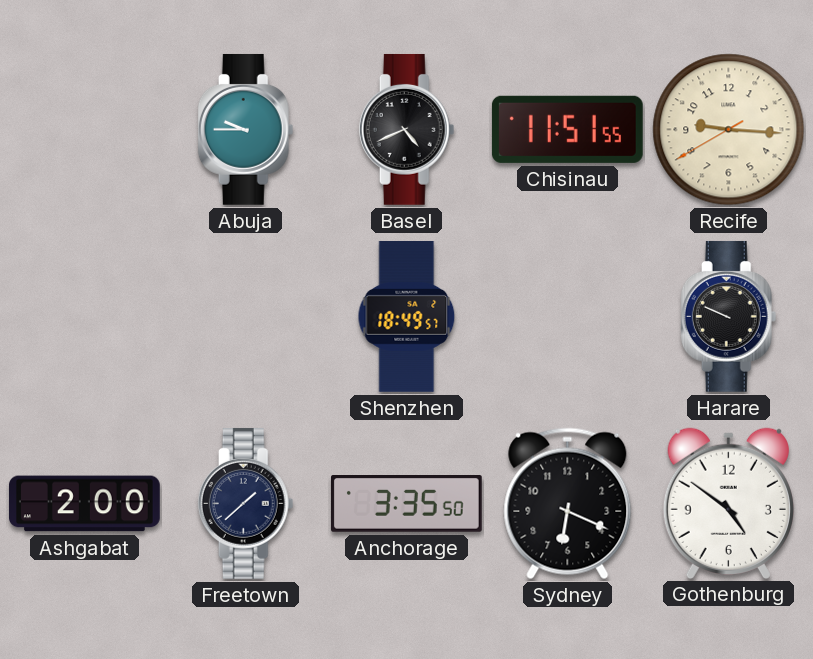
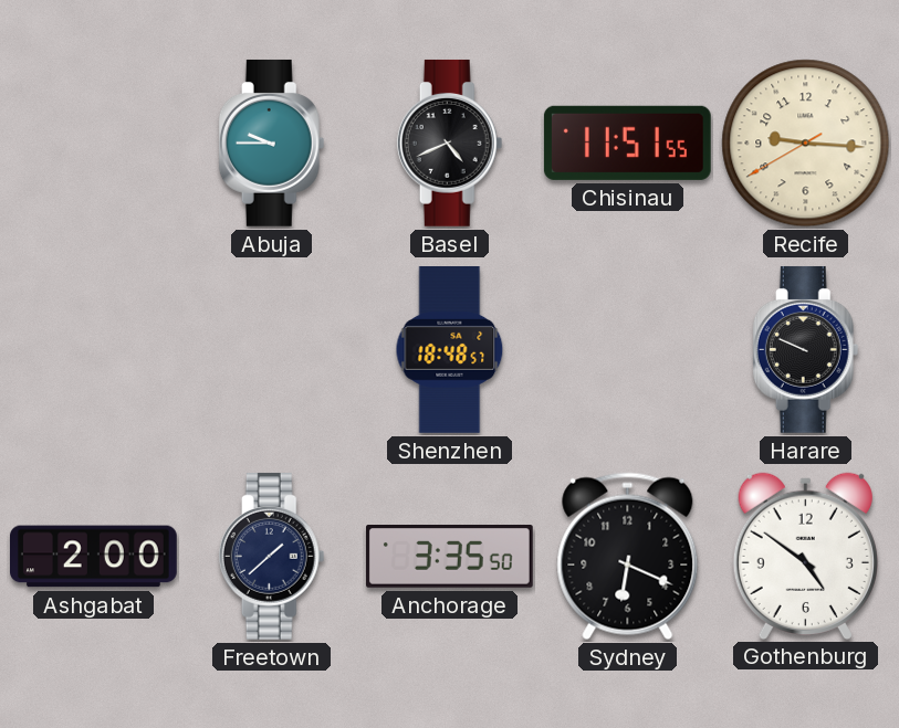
Shenzhen: 18:49 -> 18:48
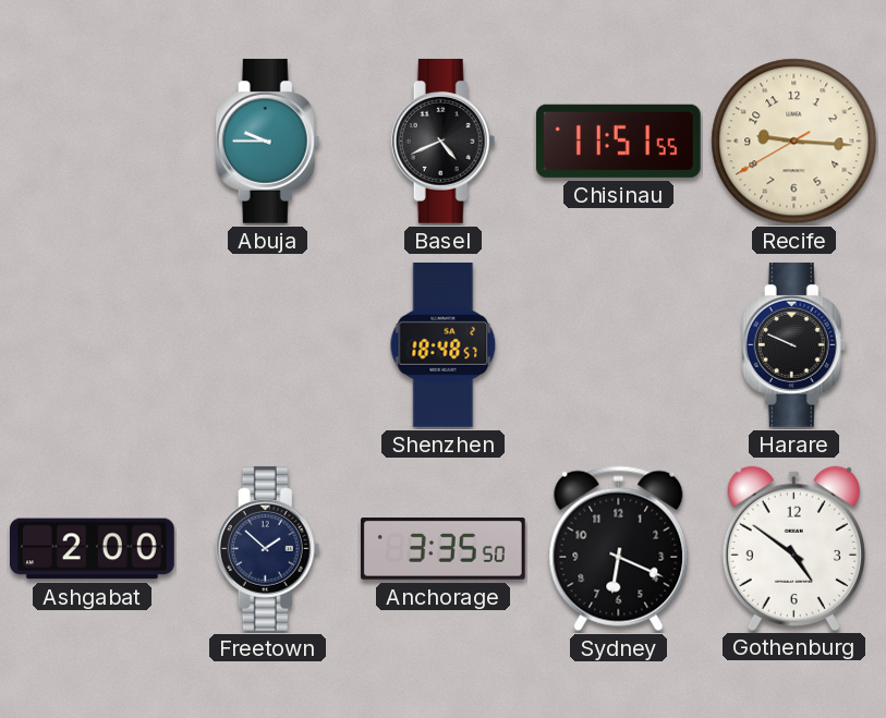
Freetown: 1:38 -> 1:52
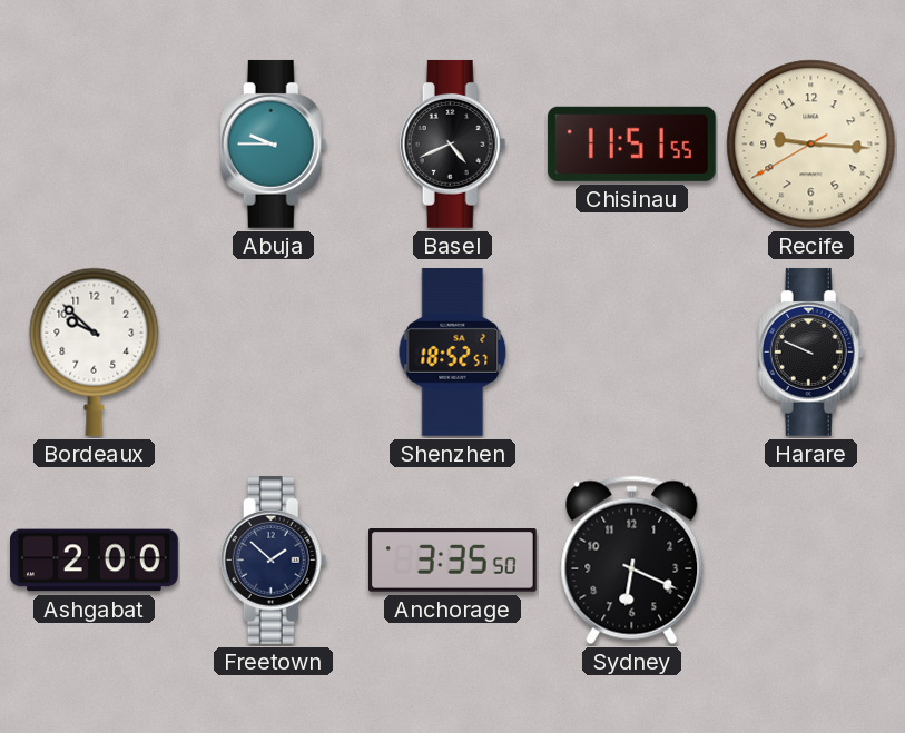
Bordeaux: none -> 9:52
Shenzhen: 18:48 -> 18:52
Gothenburg: 4:51 -> none
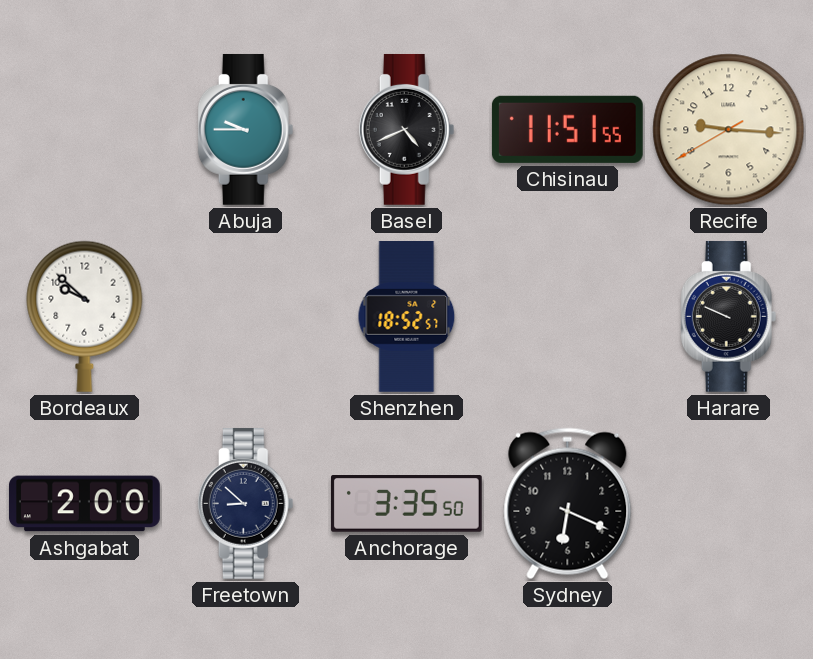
Freetown: 1:52 -> 8:52
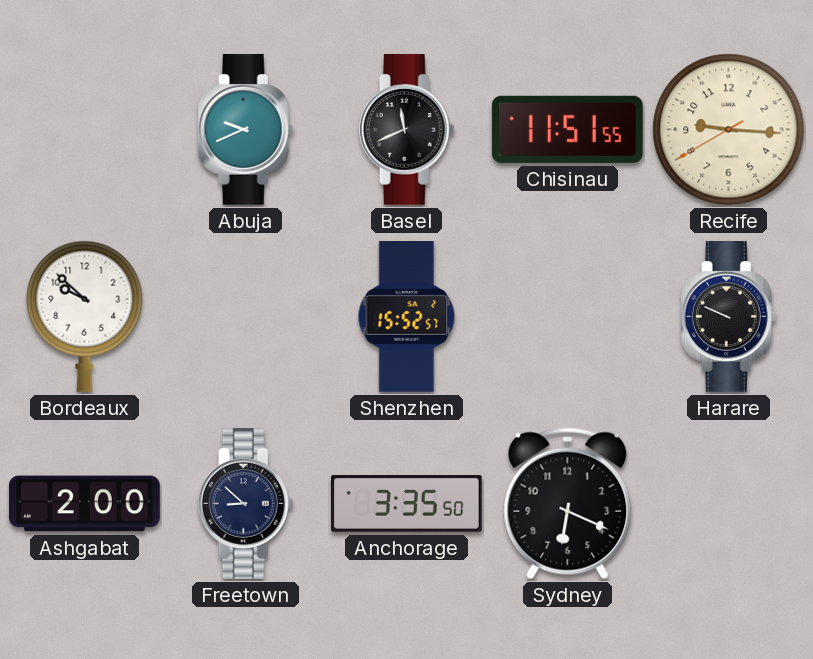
Abuja: 9:45 -> 9:41
Basel: 4:41 -> 11:41
Shenzhen: 18:52 -> 15:52
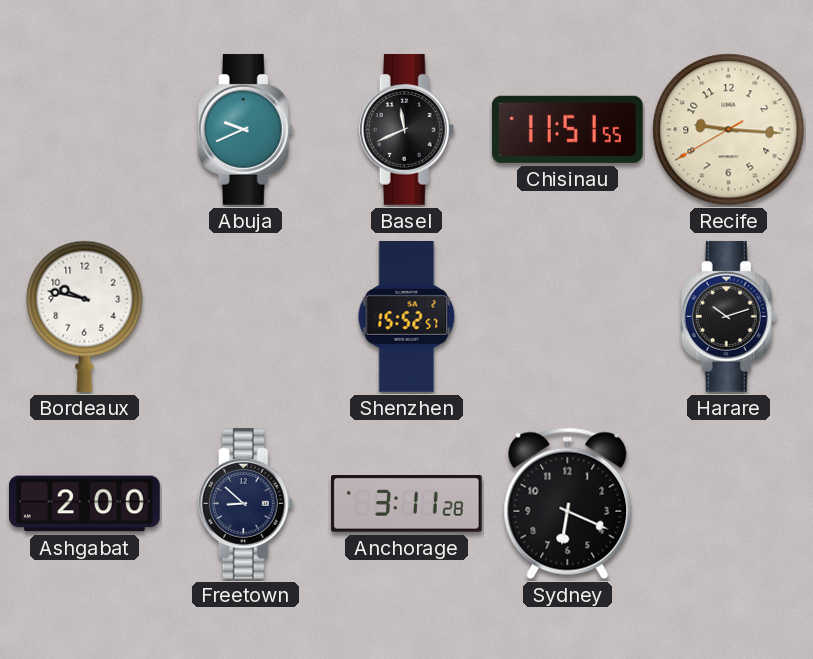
Bordeaux: 9:52 -> 9:47
Harare: 9:49 -> 10:12
Anchorage: 3:35 -> 3:11
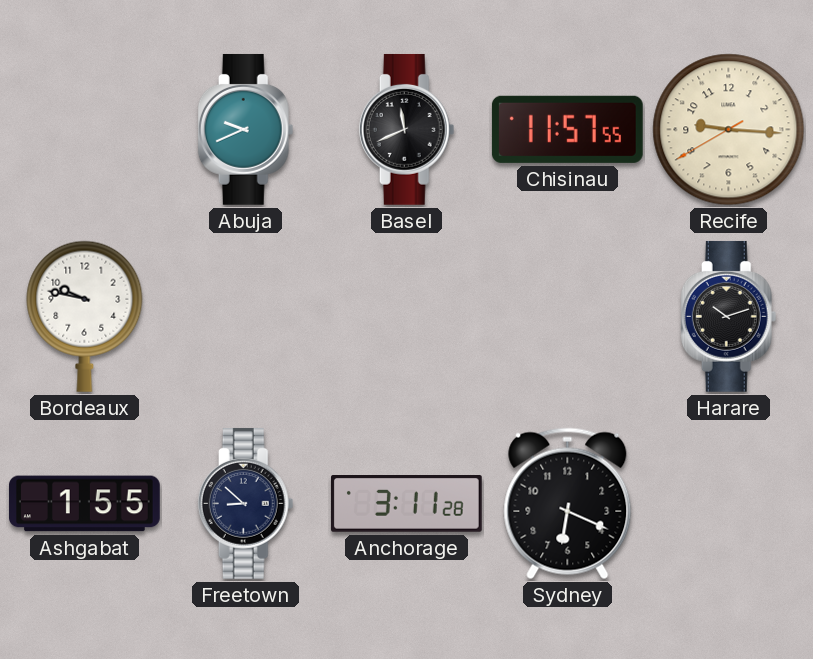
Chisinau: 11:51 -> 11:57
Shenzhen: 15:52 -> none
Ashgabat: 2:00 -> 1:55
